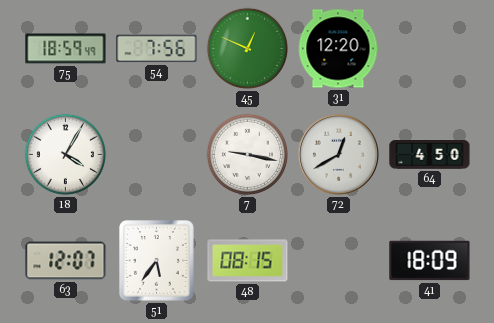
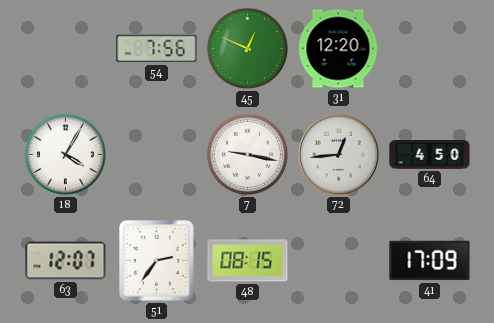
75: 18:59 -> none
72: 12:40 -> 12:44
51: 5:36 -> 2:36
41: 18:09 -> 17:09
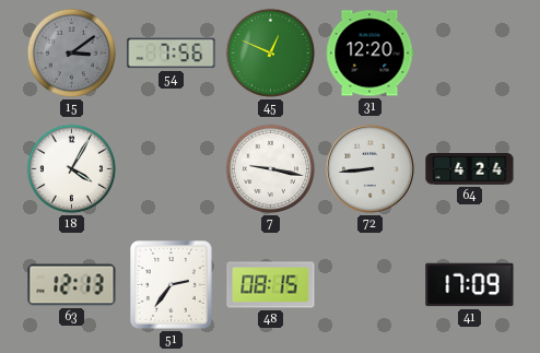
15: none -> 3:09
72: 12:44 -> 8:44
64: 4:50 -> 4:24
63: 12:07 -> 12:13
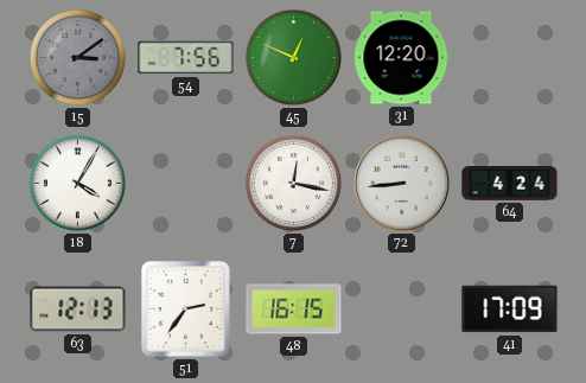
7: 9:17 -> 12:17
48: 08:15 -> 16:15
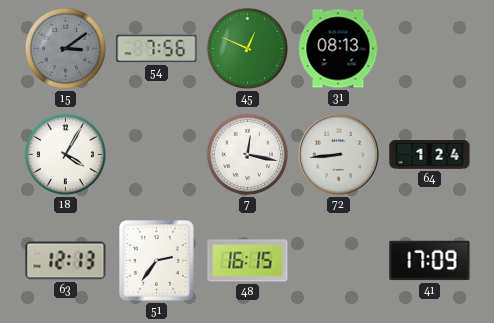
31: 12:20 -> 08:13
64: 4:24 -> 1:24
